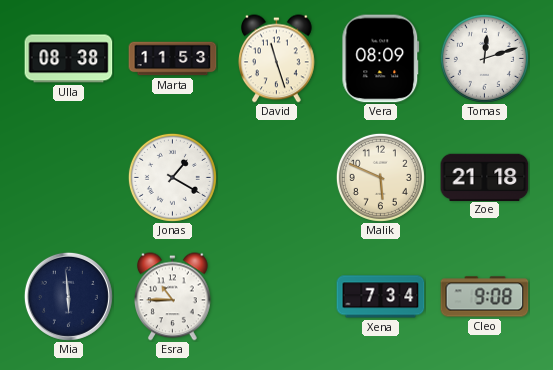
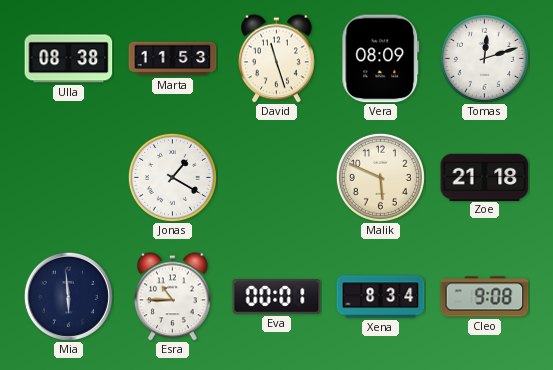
Eva: none -> 00:01
Xena: 7:34 -> 8:34
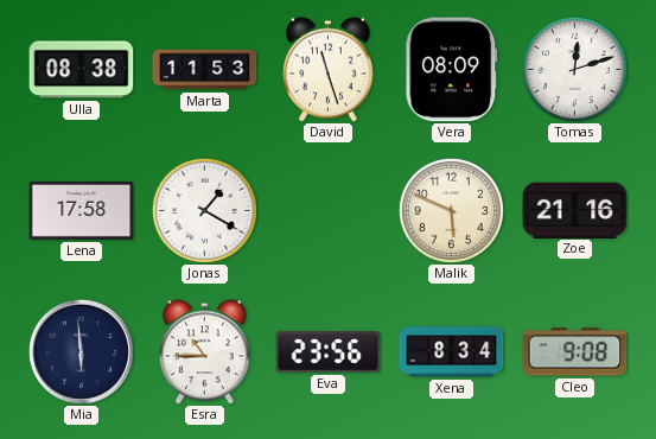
Lena: none -> 17:58
Zoe: 21:18 -> 21:16
Eva: 00:01 -> 23:56
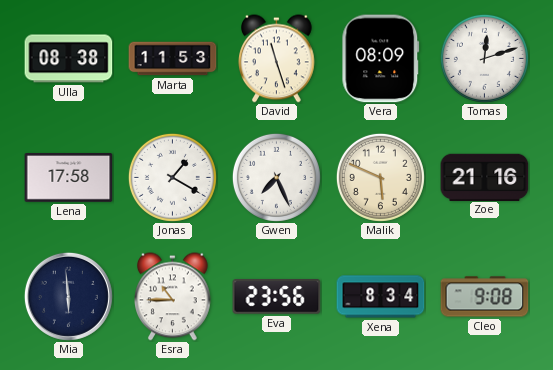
Gwen: none -> 7:26
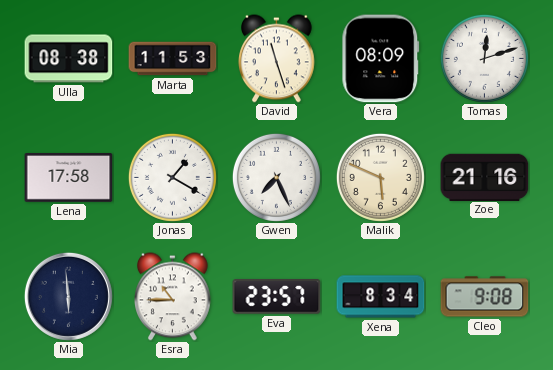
Eva: 23:56 -> 23:57
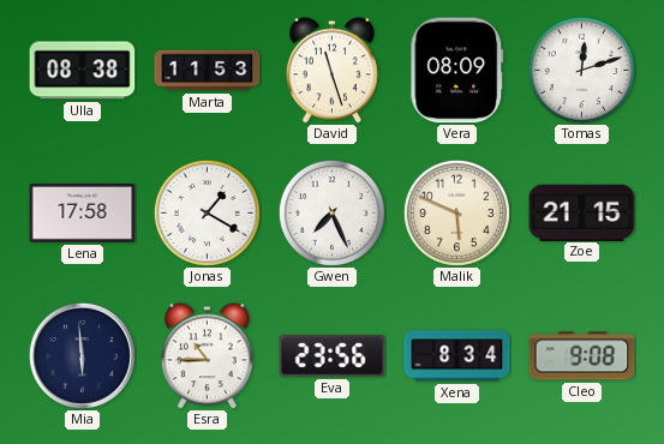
Zoe: 21:16 -> 21:15
Eva: 23:57 -> 23:56
